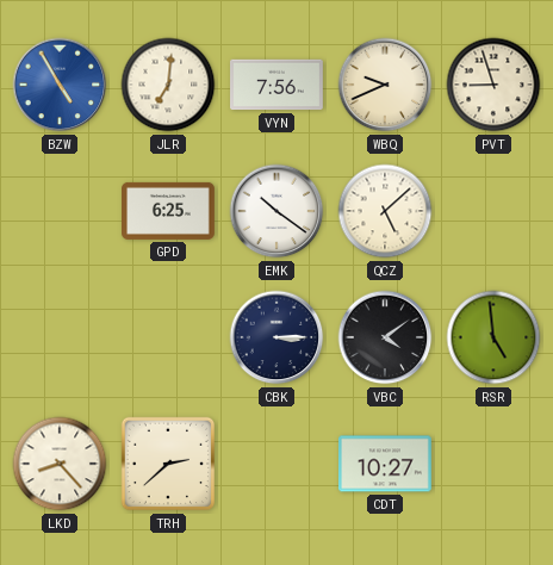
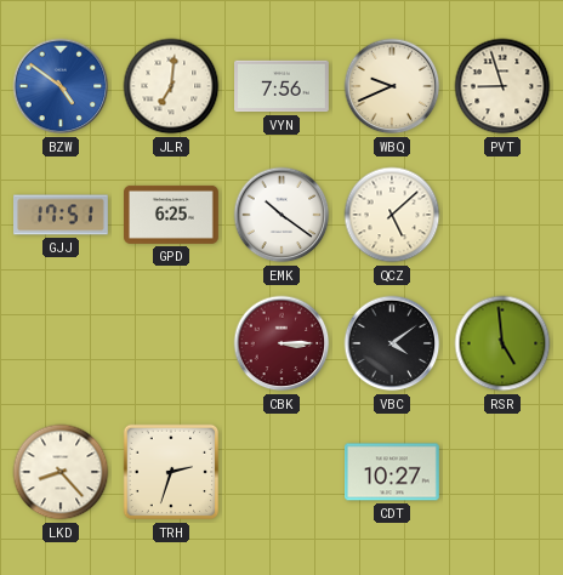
BZW: 4:55 -> 4:51
GJJ: none -> 17:51
CBK dial: navy -> burgundy
TRH: 2:38 -> 2:33
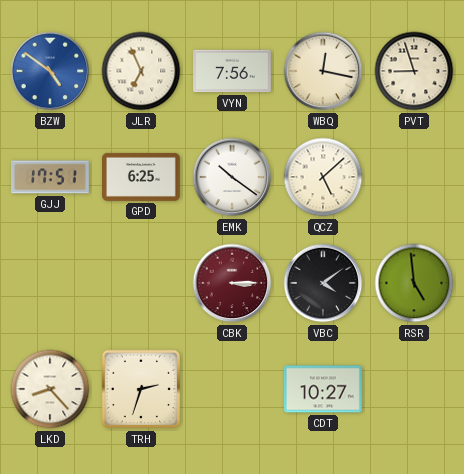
JLR: 7:01 -> 6:56
WBQ: 9:41 -> 12:17
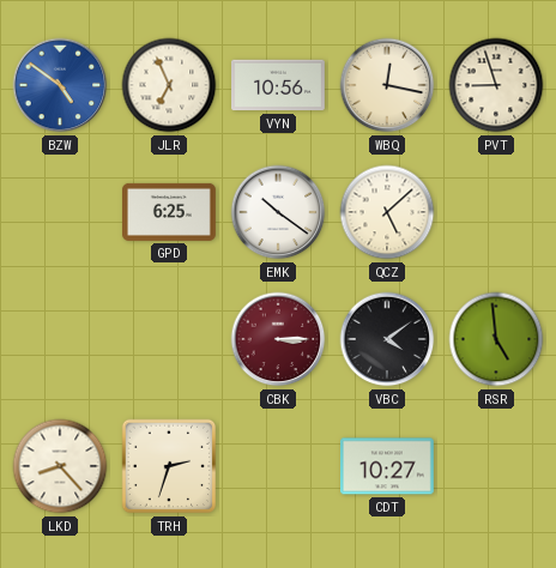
VYN: 7:56 -> 10:56
GJJ: 17:51 -> none
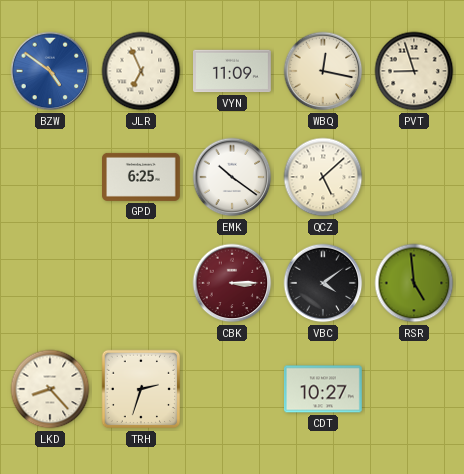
VYN: 10:56 -> 11:09
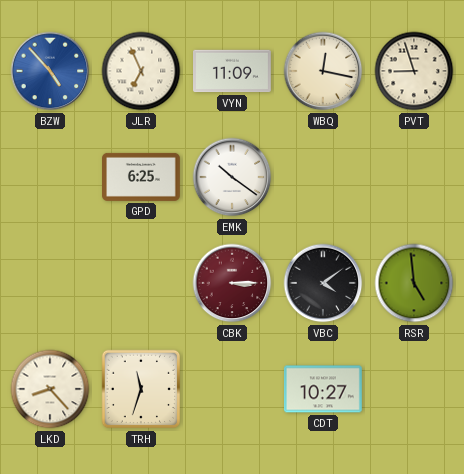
BZW: 4:51 -> 4:53
QCZ: 5:08 -> none
TRH: 2:33 -> 11:33
